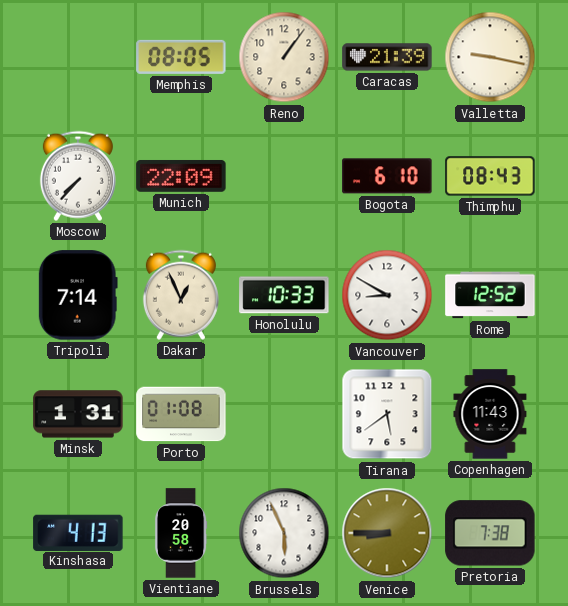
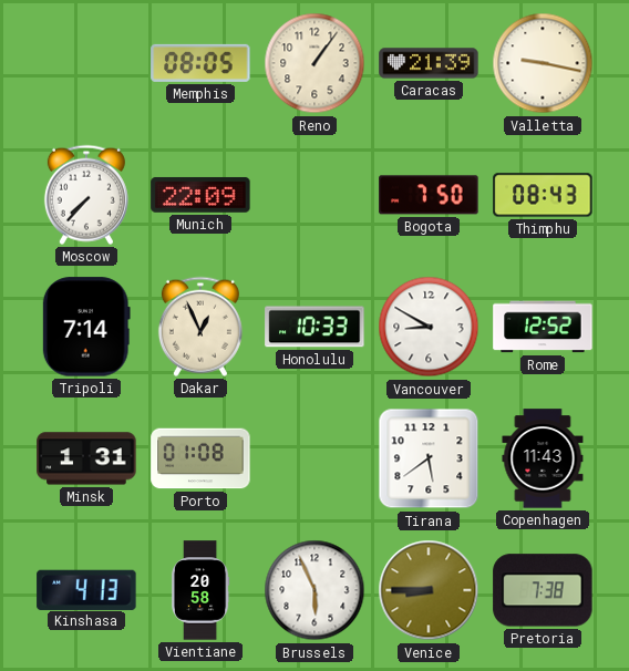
Bogota: 6:10 -> 7:50
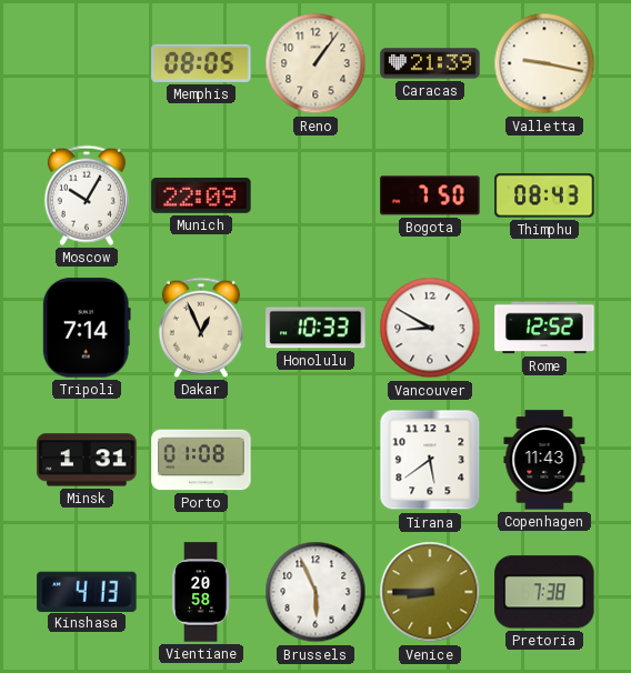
Moscow: 7:37 -> 10:05
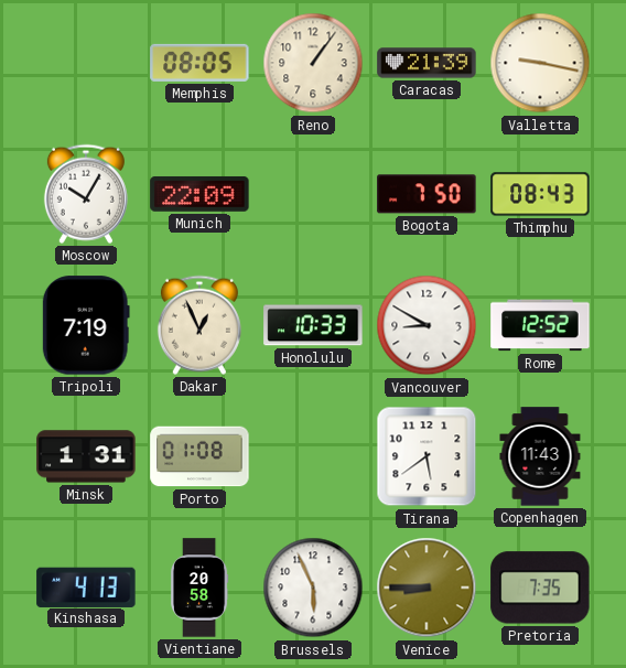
Tripoli: 7:14 -> 7:19
Pretoria: 7:38 -> 7:35
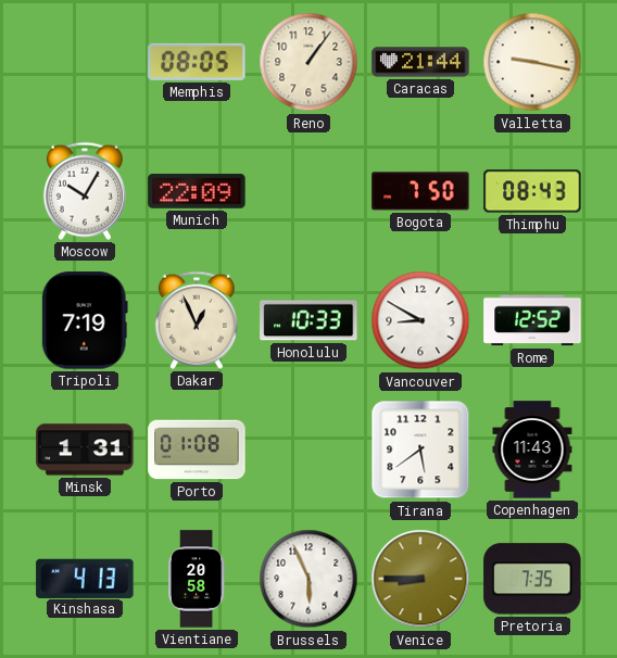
Caracas: 21:39 -> 21:44
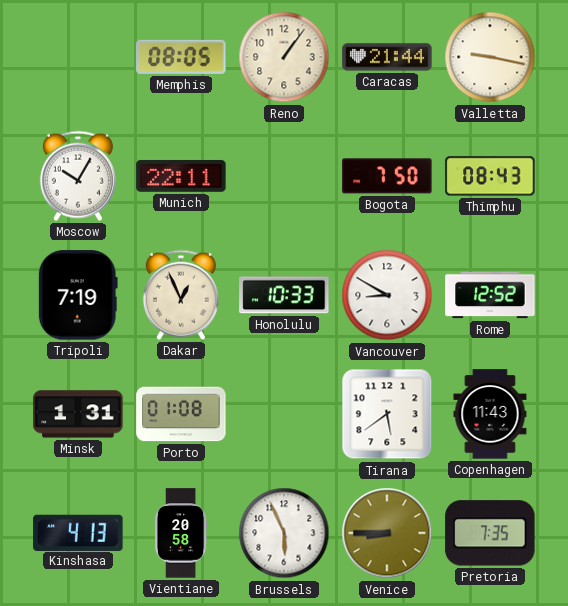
Munich: 22:09 -> 22:11
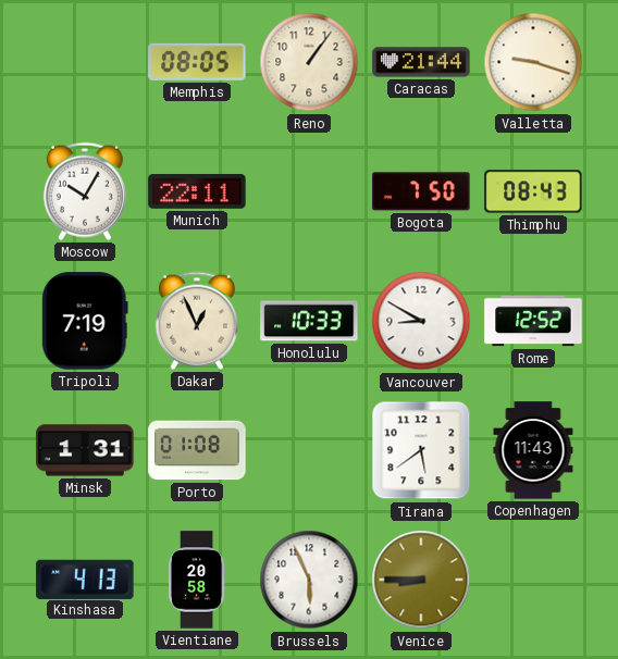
Valletta: 9:17 -> 9:18
Pretoria: 7:35 -> none
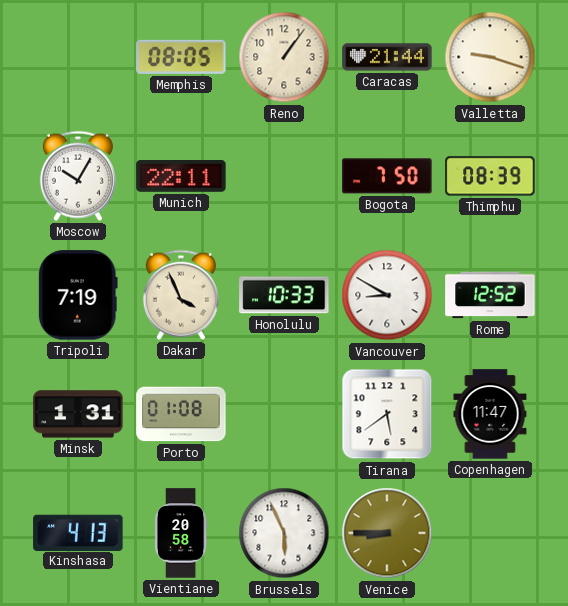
Thimphu: 08:43 -> 08:39
Dakar: 12:56 -> 3:56
Copenhagen: 11:43 -> 11:47
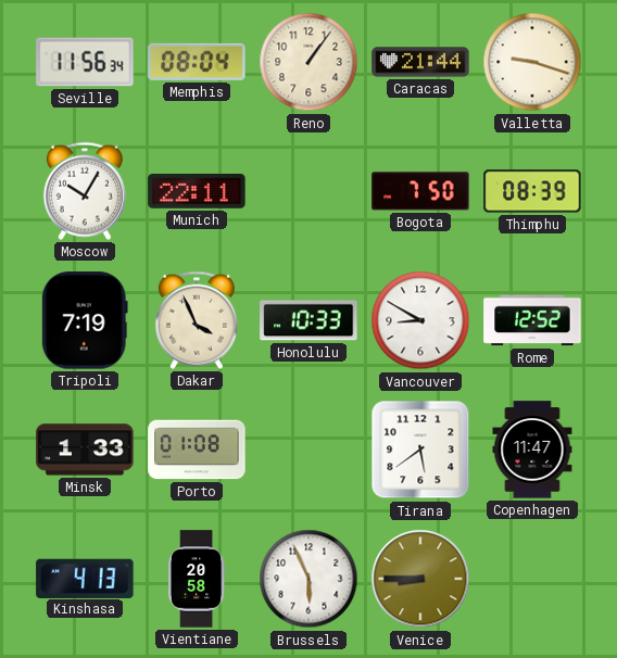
Seville: none -> 11:56
Memphis: 08:05 -> 08:04
Minsk: 1:31 -> 1:33
